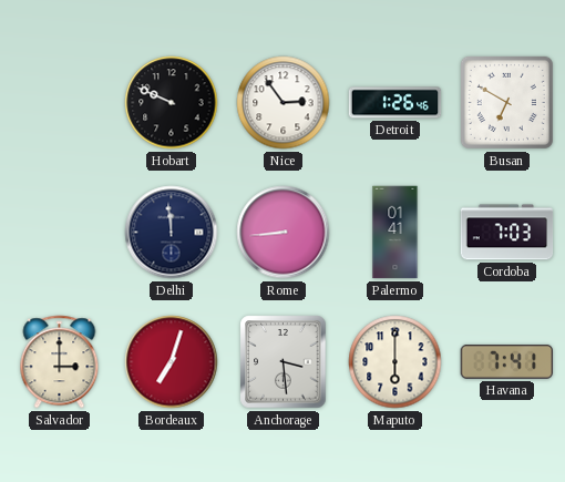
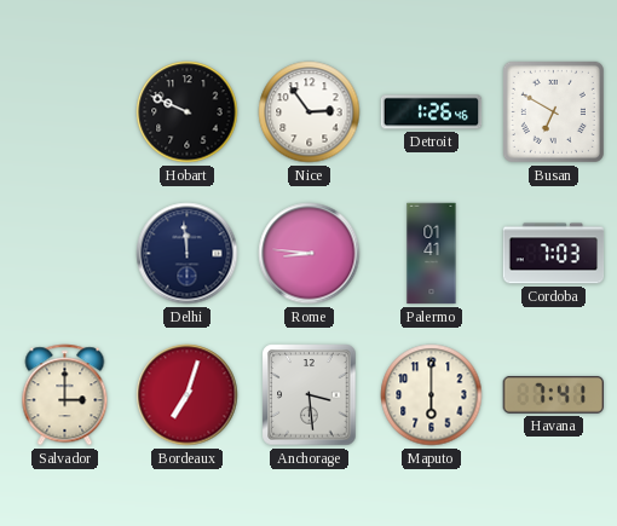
Rome: 8:44 -> 8:46
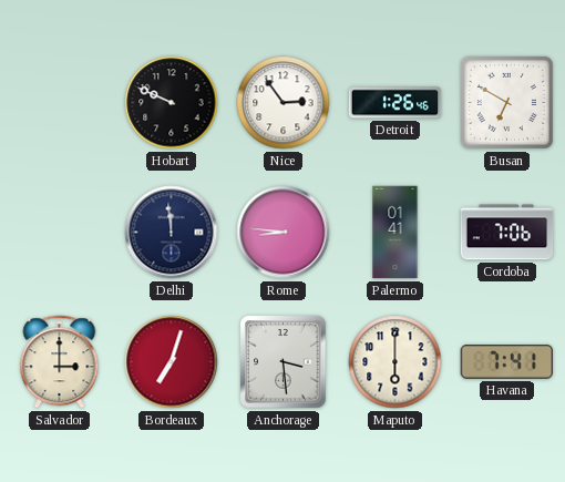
Cordoba: 7:03 -> 7:06
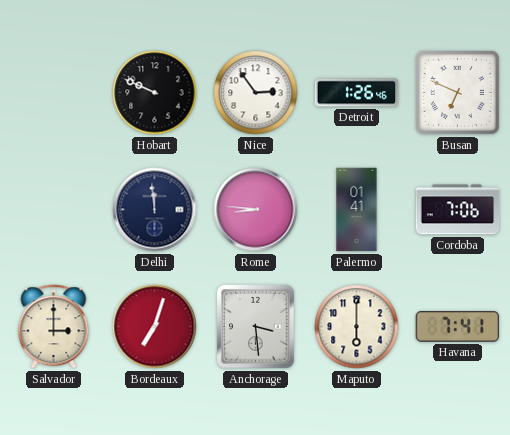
Busan: 6:50 -> 6:49
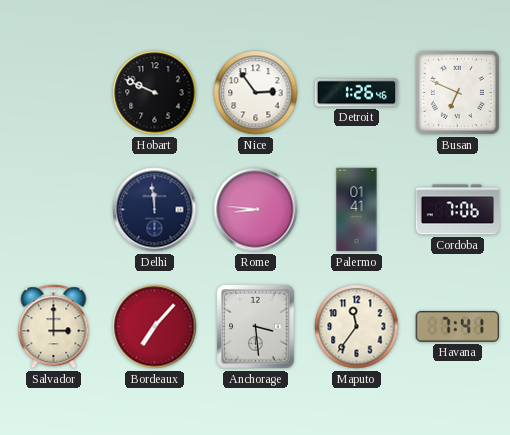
Bordeaux: 7:03 -> 7:07
Maputo: 6:00 -> 11:36
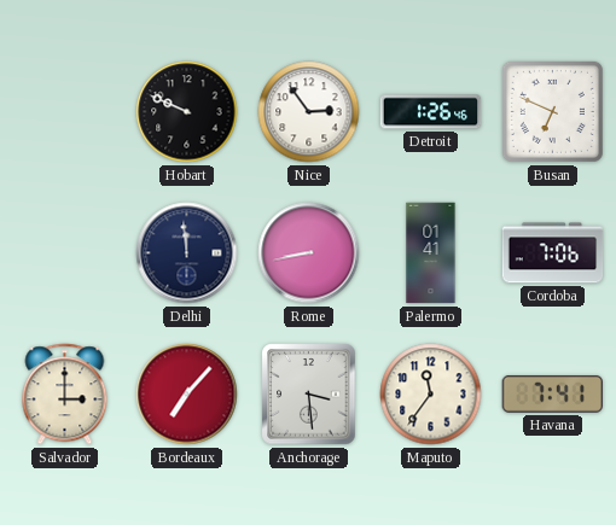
Rome: 8:46 -> 8:43
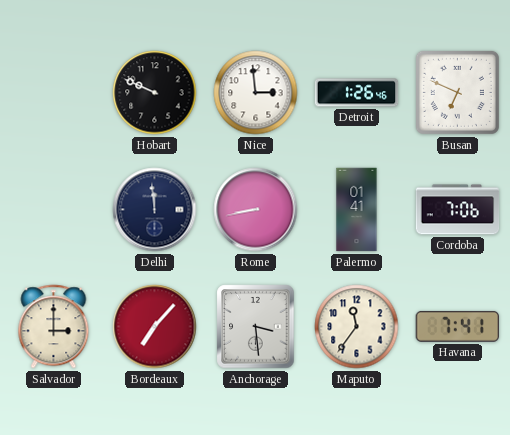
Nice: 2:54 -> 2:59
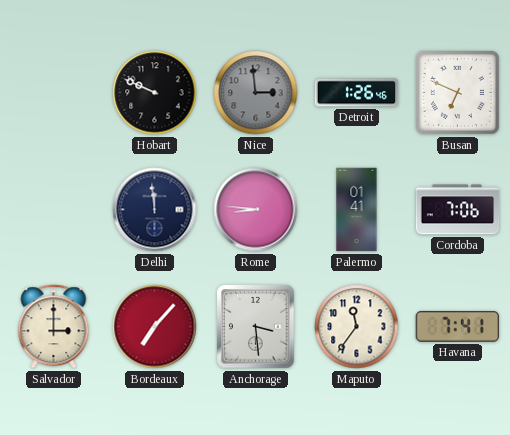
Nice dial: white -> grey
Rome: 8:43 -> 8:46
